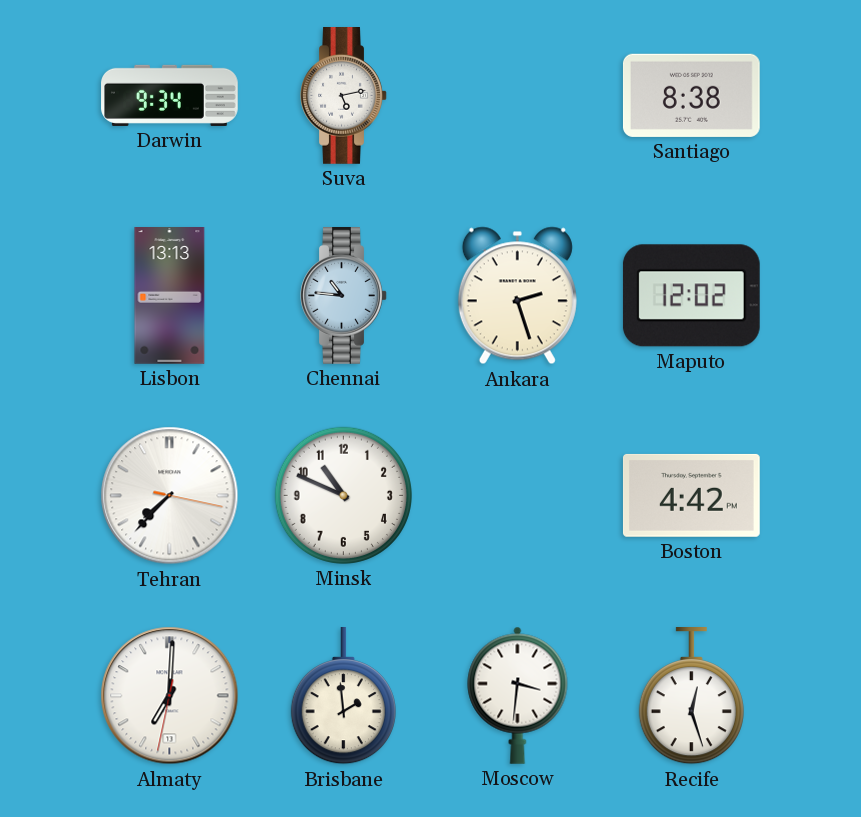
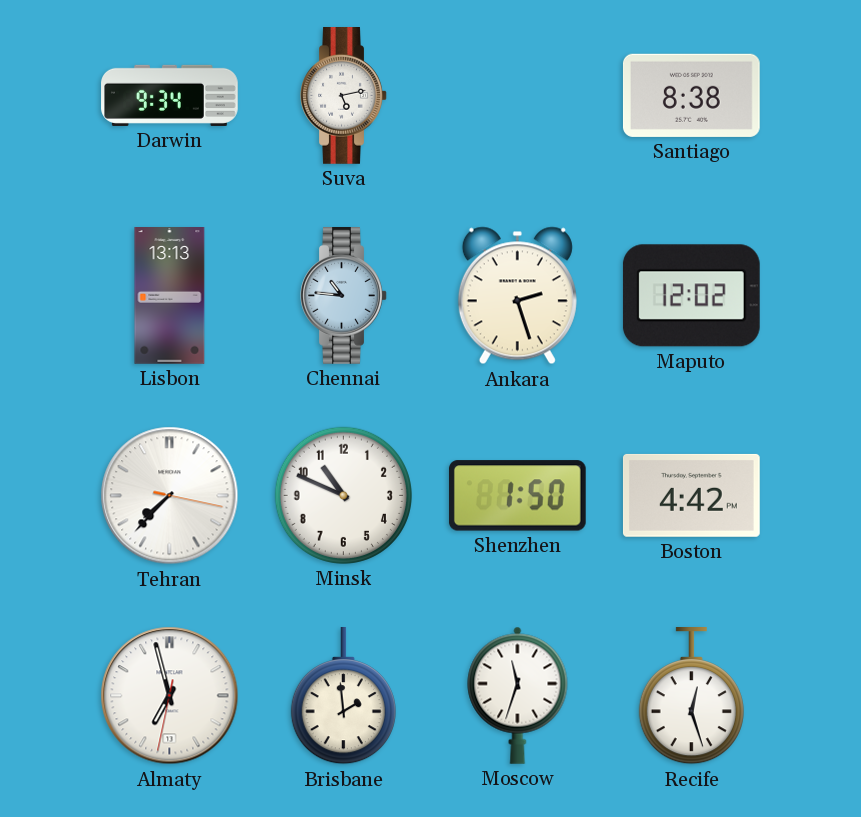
Shenzhen: none -> 1:50
Almaty: 7:00 -> 6:57
Moscow: 3:31 -> 11:33
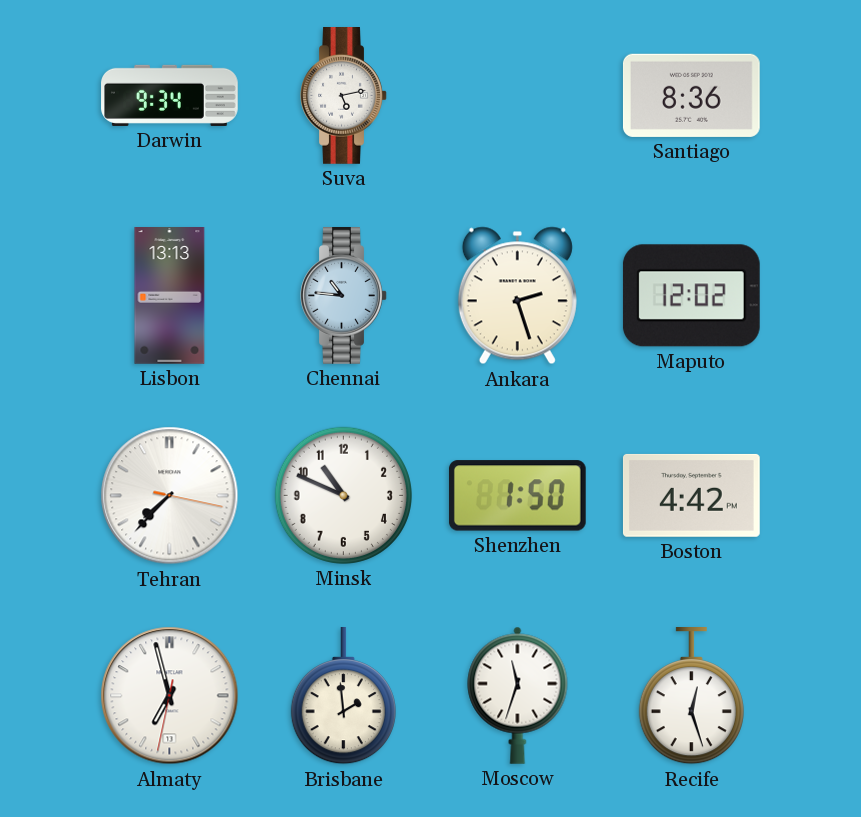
Santiago: 8:38 -> 8:36
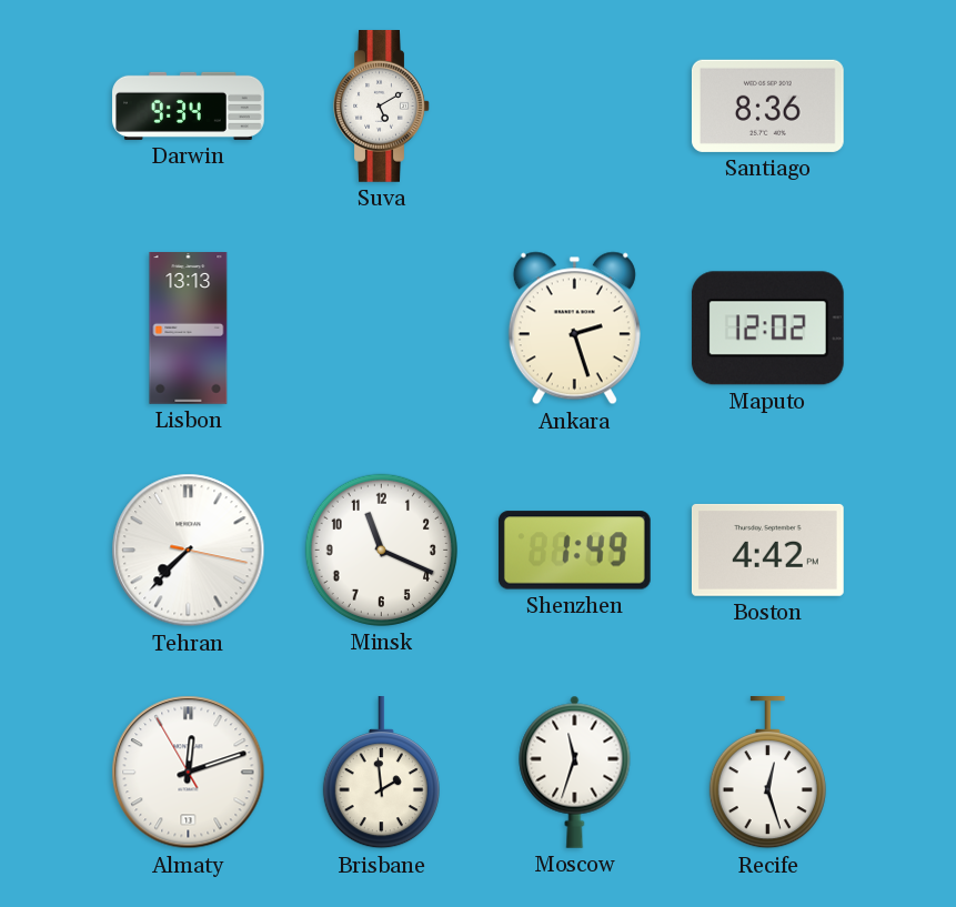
Suva: 5:13 -> 5:10
Chennai: 10:46 -> none
Minsk: 10:49 -> 11:19
Shenzhen: 1:50 -> 1:49
Almaty: 6:57 -> 12:11
